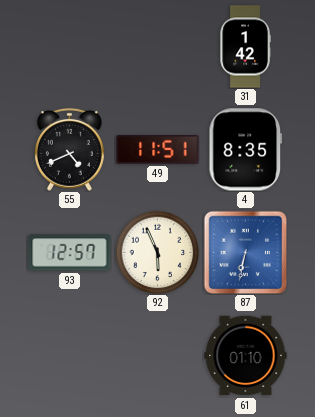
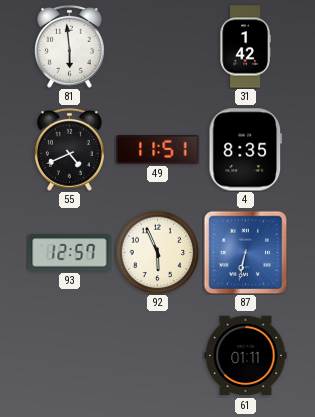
81: none -> 5:59
61: 01:10 -> 01:11
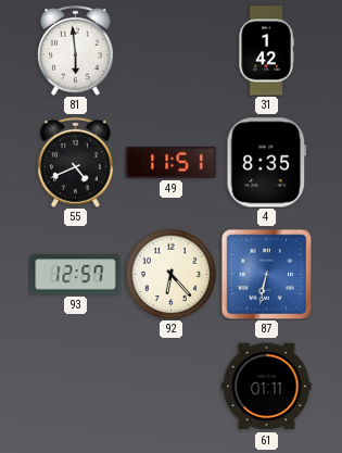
92: 5:56 -> 6:23
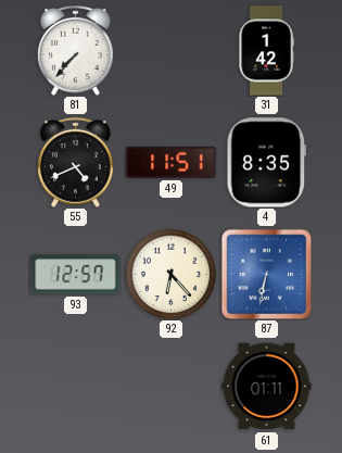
81: 5:59 -> 7:37
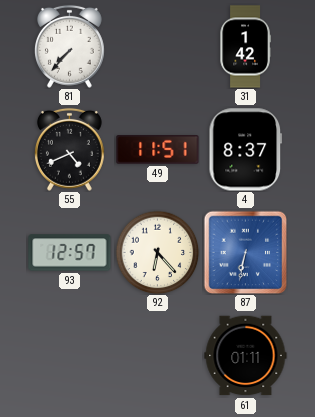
4: 8:35 -> 8:37
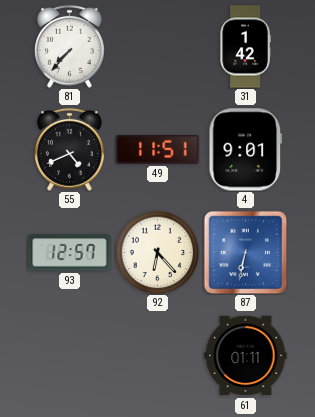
4: 8:37 -> 9:01
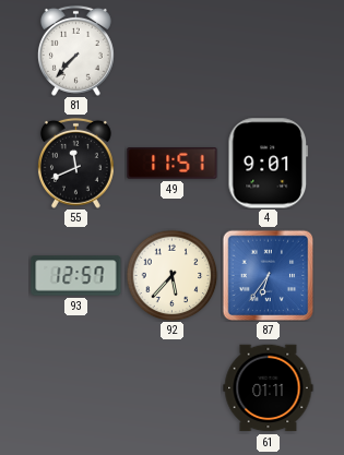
31: 1:42 -> none
55: 4:41 -> 11:41
92: 6:23 -> 5:37
87: 6:32 -> 6:36
